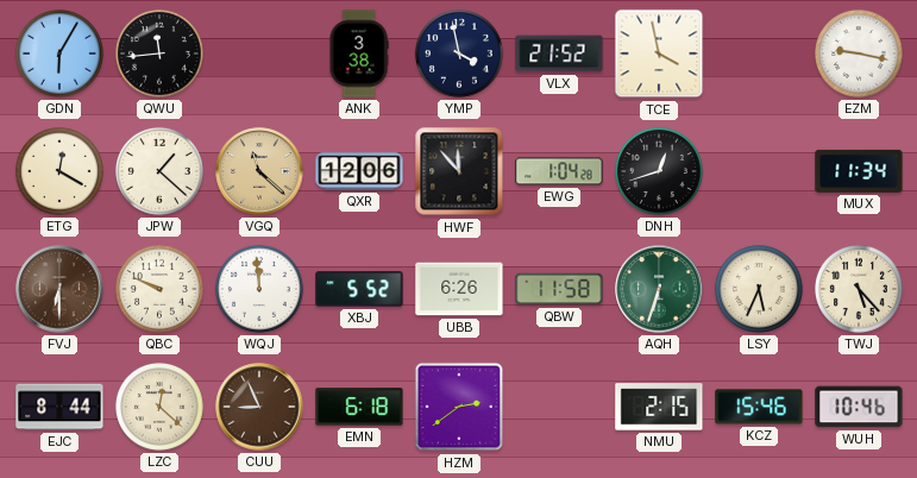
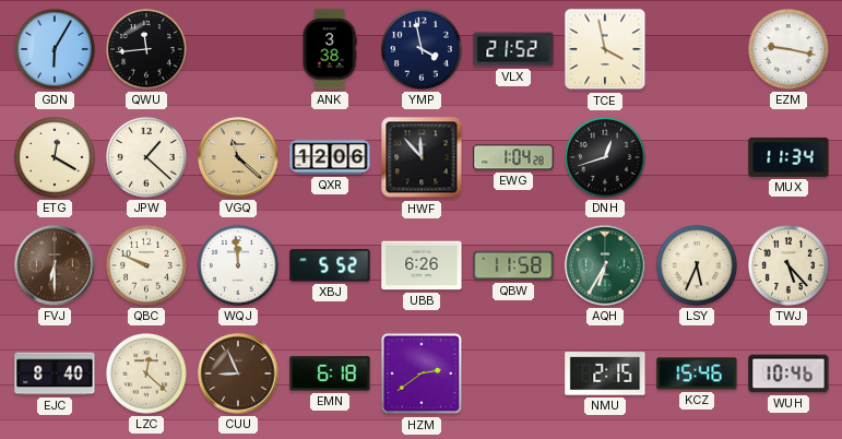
AQH: 6:33 -> 6:35
EJC: 8:44 -> 8:40
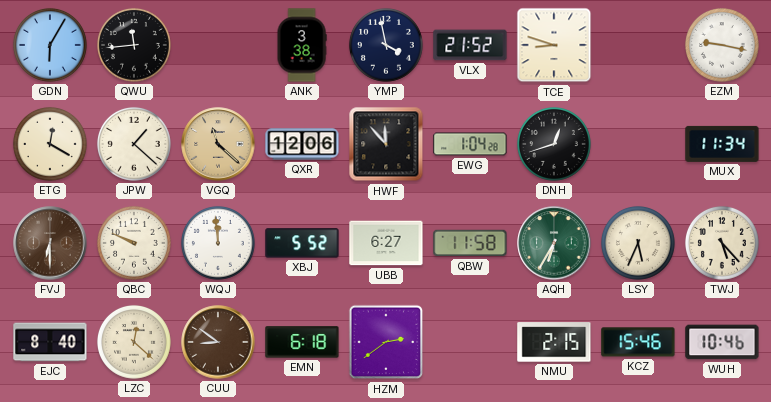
TCE: 3:58 -> 8:48
UBB: 6:26 -> 6:27
CUU: 8:56 -> 8:51
